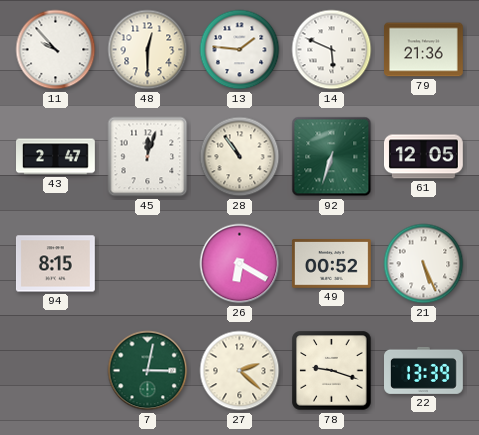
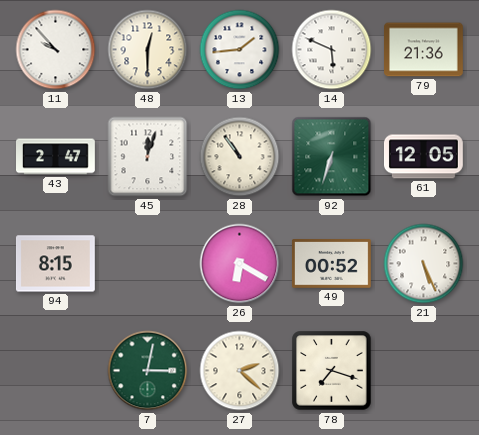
13: 1:46 -> 1:44
78: 9:18 -> 7:18
22: 13:39 -> none
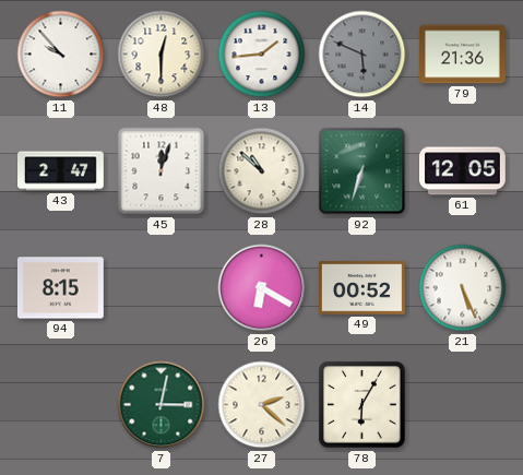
14 dial: white -> grey
28: 10:54 -> 10:52
78: 7:18 -> 6:05
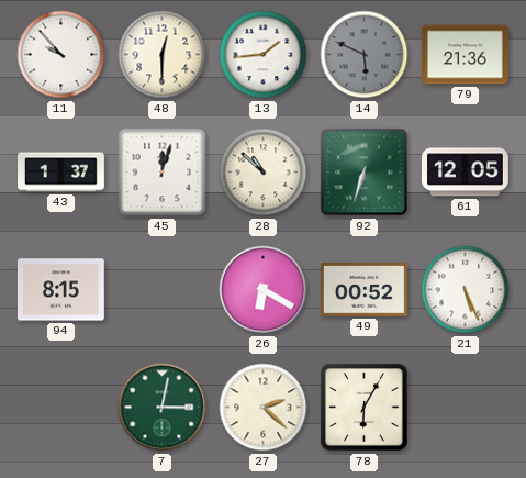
43: 2:47 -> 1:37
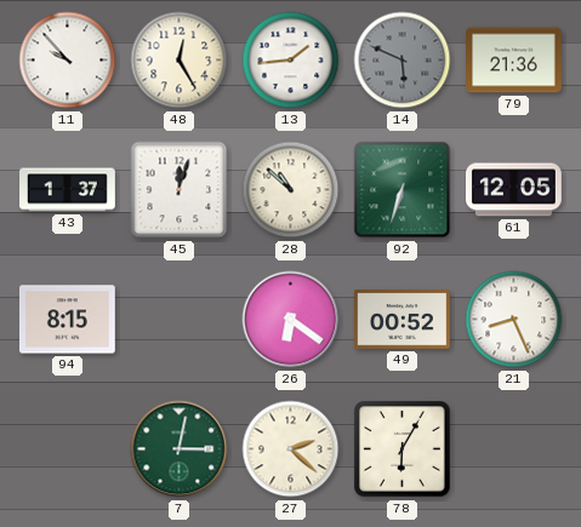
48: 12:30 -> 12:25
26: 6:20 -> 6:21
21: 5:26 -> 8:26
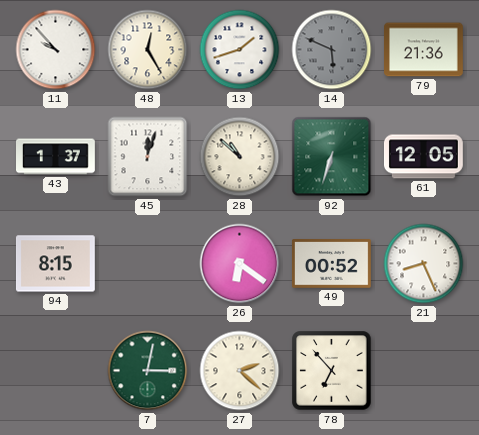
13: 1:44 -> 1:42
78: 6:05 -> 6:53
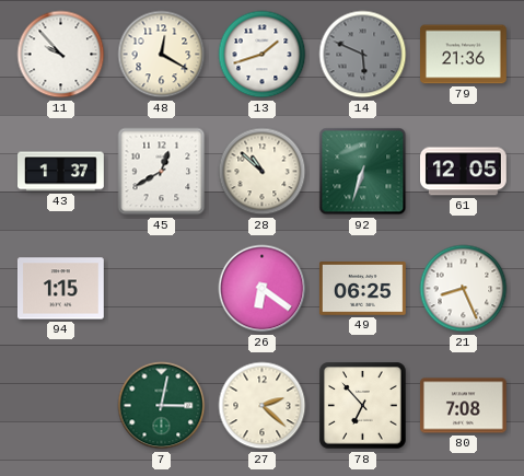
48: 12:25 -> 12:20
45: 12:03 -> 12:40
94: 8:15 -> 1:15
49: 00:52 -> 06:25
80: none -> 7:08
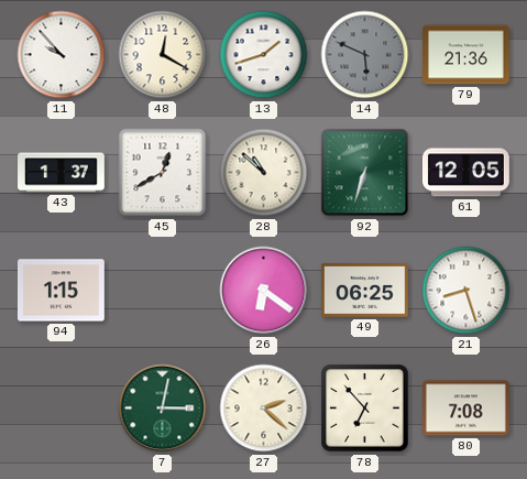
21: 8:26 -> 8:27
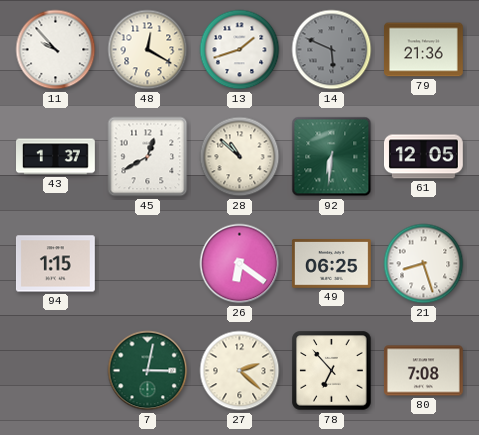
92: 6:33 -> 6:31
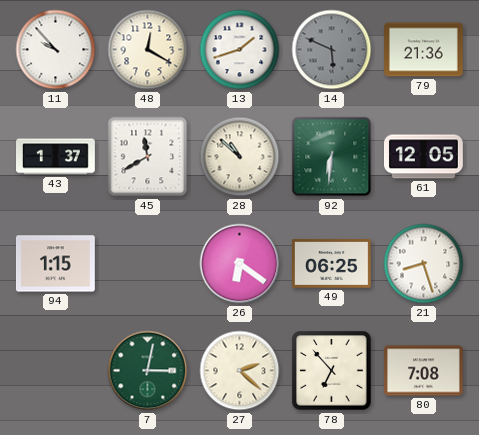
45: 12:40 -> 11:40
